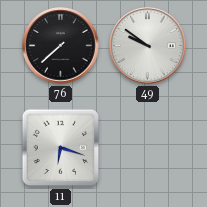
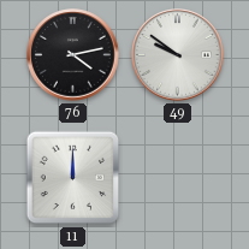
76: 7:38 -> 4:13
11: 6:18 -> 12:00
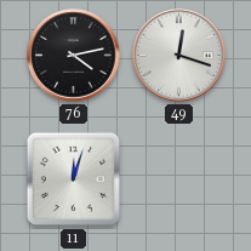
49: 9:51 -> 12:18
11: 12:00 -> 12:03
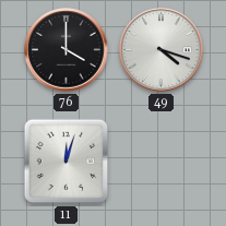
76: 4:13 -> 4:00
49: 12:18 -> 4:18
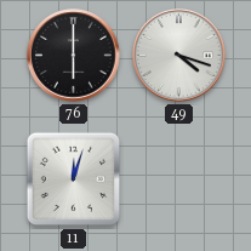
76: 4:00 -> 6:00
